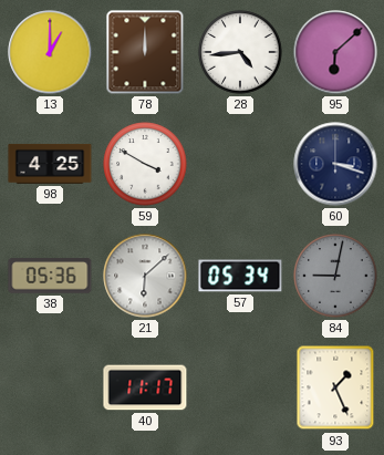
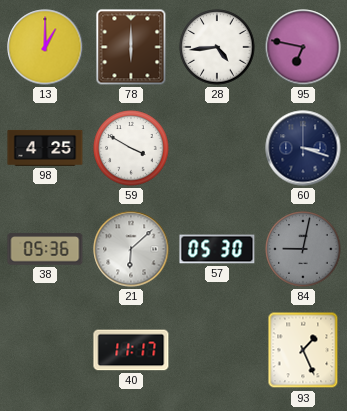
78: 12:00 -> 6:00
95: 6:08 -> 6:47
57: 05:34 -> 05:30
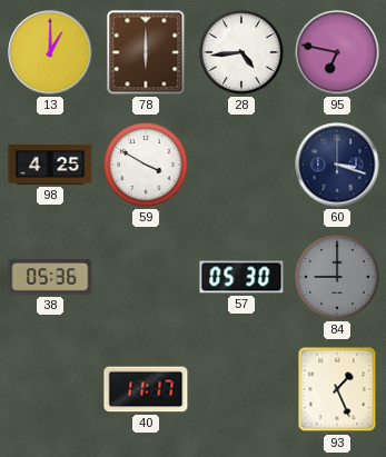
21: 6:08 -> none
84: 9:02 -> 9:00
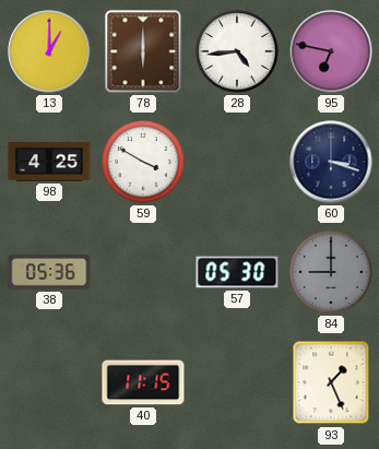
40: 11:17 -> 11:15
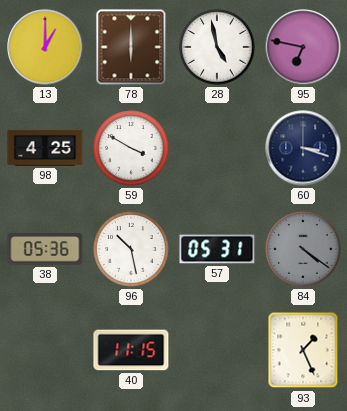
28: 4:44 -> 4:58
96: none -> 10:28
57: 05:30 -> 05:31
84: 9:00 -> 4:21
